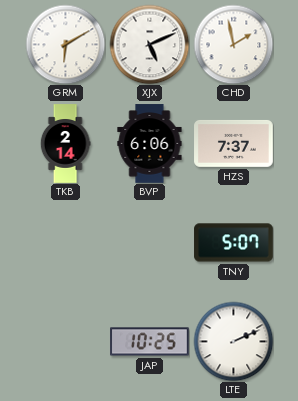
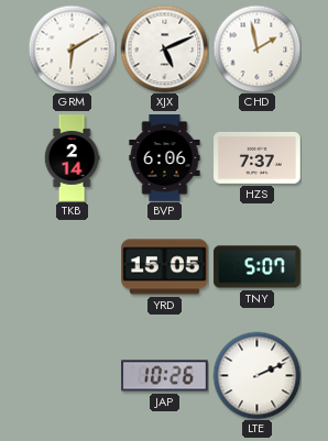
YRD: none -> 15:05
JAP: 10:25 -> 10:26
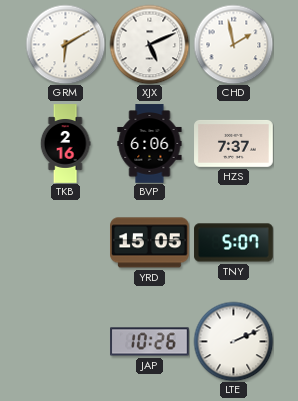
TKB: 2:14 -> 2:16
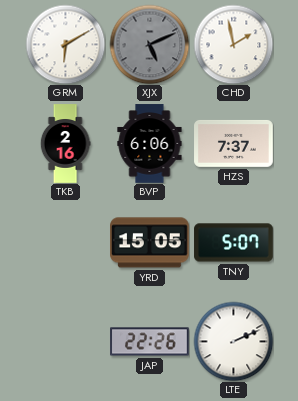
XJX dial: white -> grey
JAP: 10:26 -> 22:26
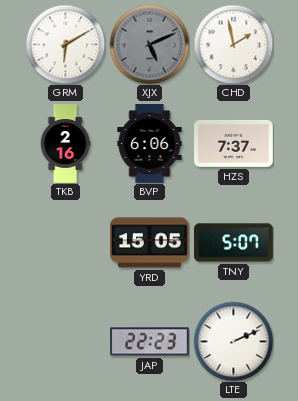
JAP: 22:26 -> 22:23
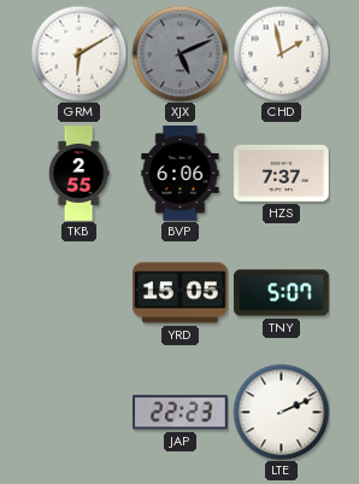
TKB: 2:16 -> 2:55
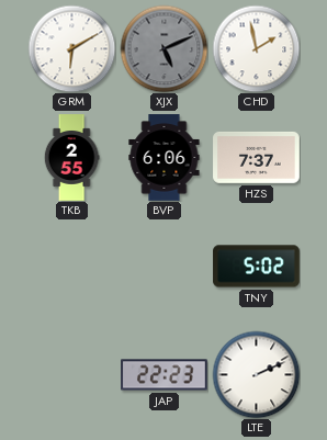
YRD: 15:05 -> none
TNY: 5:07 -> 5:02
